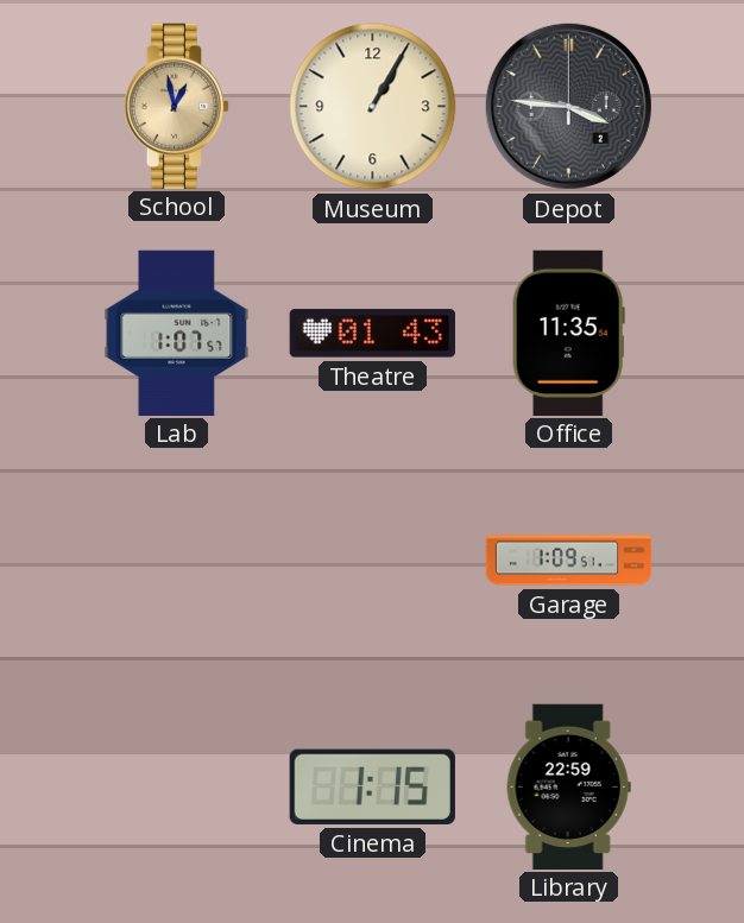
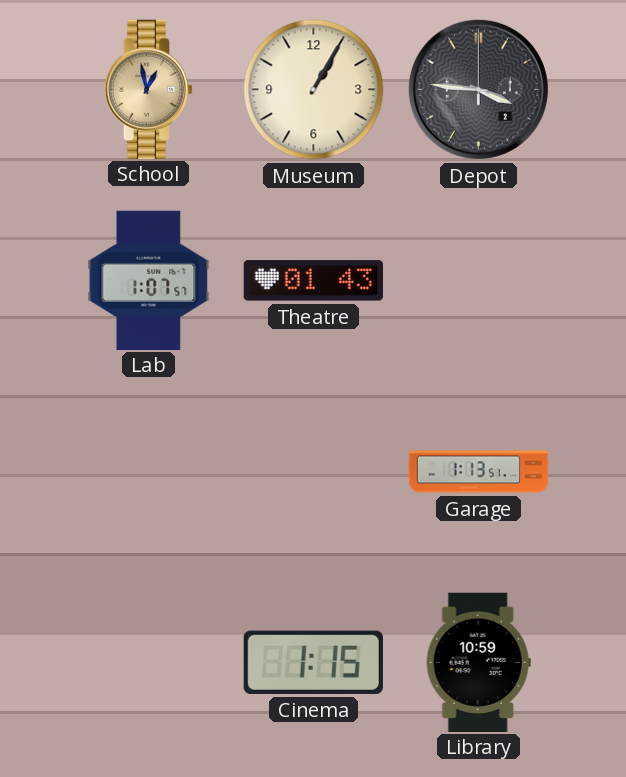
Office: 11:35 -> none
Garage: 1:09 -> 1:13
Library: 22:59 -> 10:59
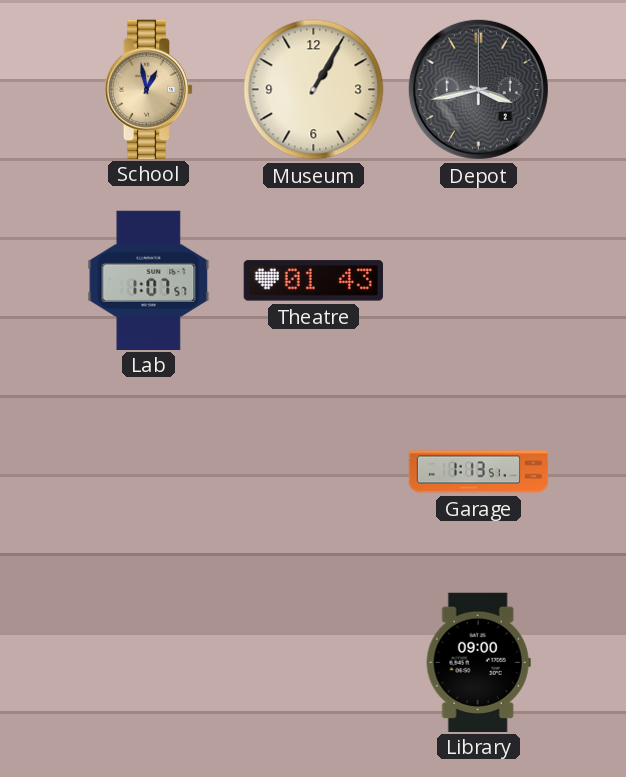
Depot: 3:46 -> 3:43
Cinema: 1:15 -> none
Library: 10:59 -> 09:00
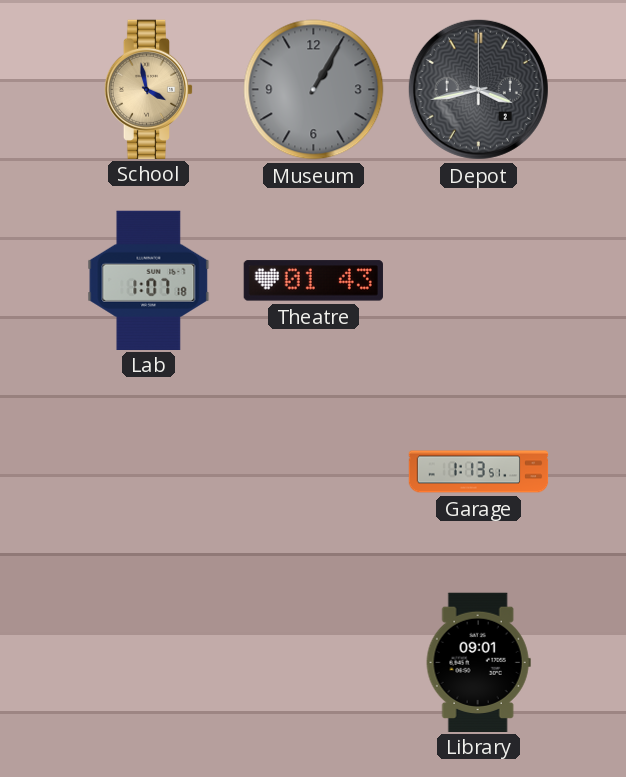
School: 12:58 -> 3:58
Museum dial: cream -> grey
Lab: 1:07:57 -> 1:07:18
Library: 09:00 -> 09:01
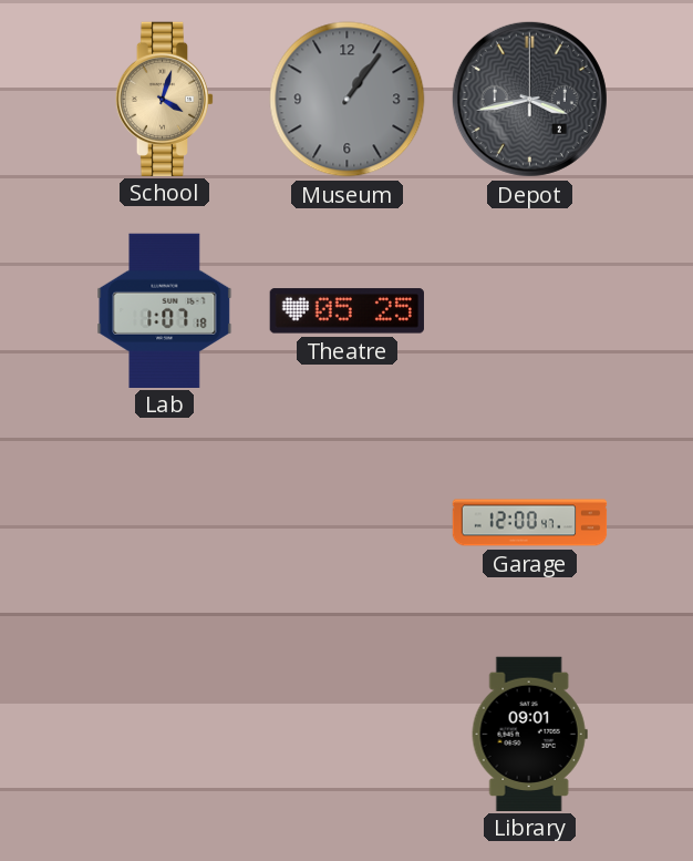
School: 3:58 -> 4:03
Museum: 1:05 -> 1:06
Theatre: 01:43 -> 05:25
Garage: 1:13 -> 12:00
